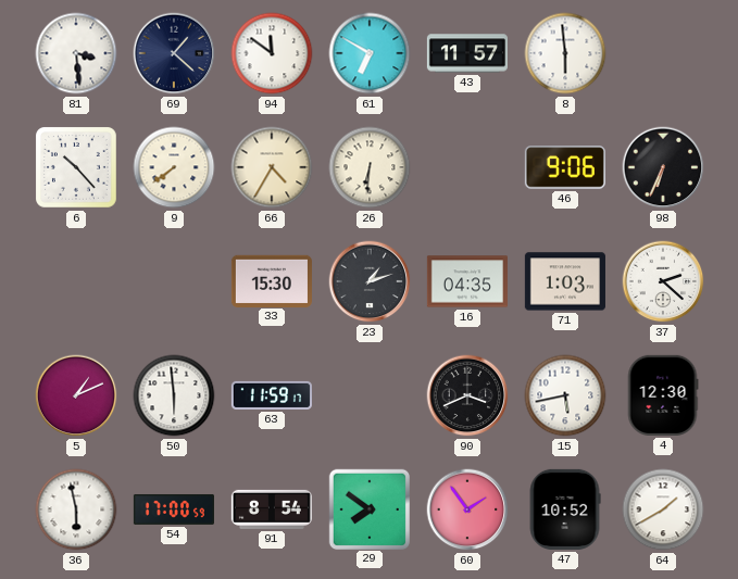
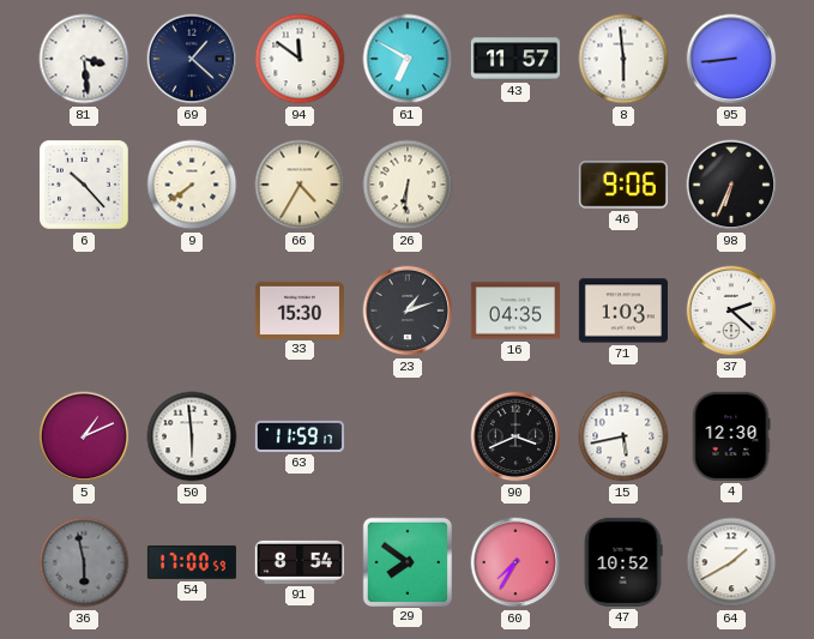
95: none -> 8:44
36 dial: white -> grey
60: 1:54 -> 7:35
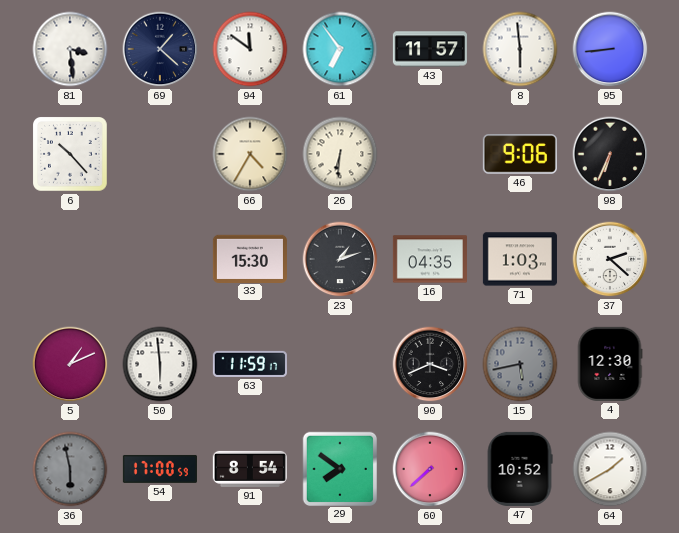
61: 6:50 -> 6:54
9: 7:39 -> none
15 dial: white -> grey
60: 7:35 -> 7:38
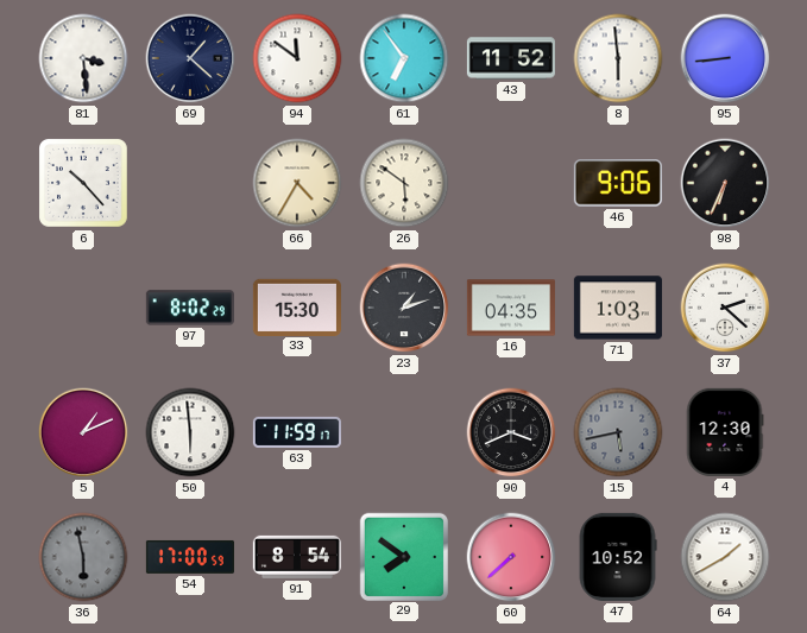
43: 11:57 -> 11:52
26: 6:31 -> 5:51
97: none -> 8:02
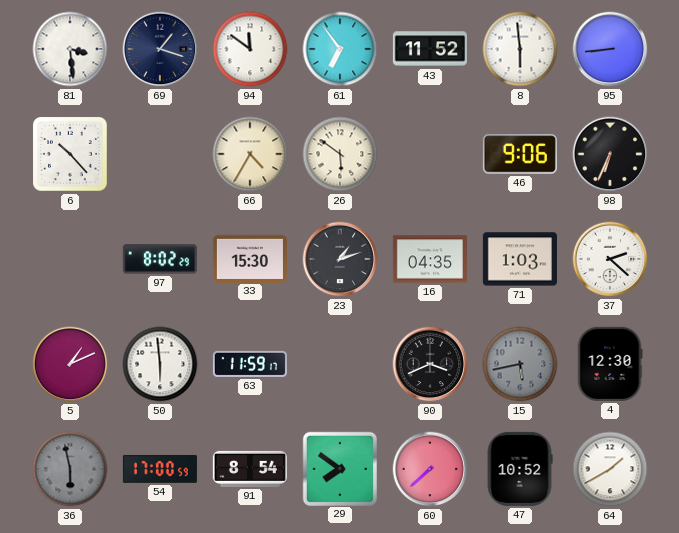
69: 1:22 -> 1:18
